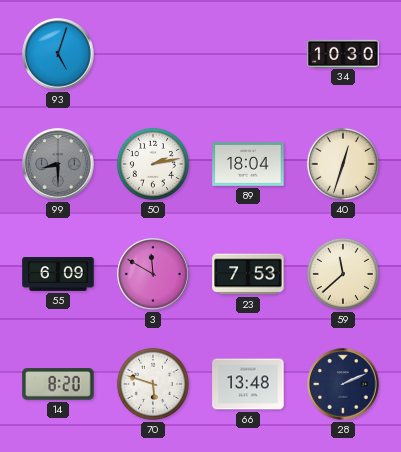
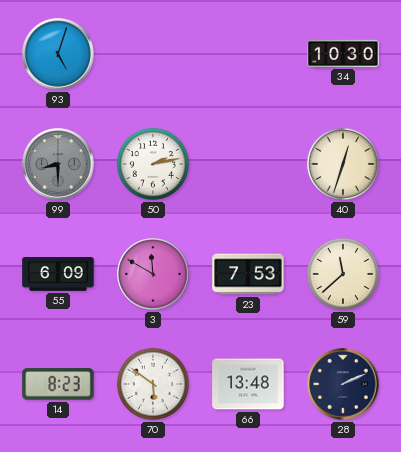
89: 18:04 -> none
14: 8:20 -> 8:23
70: 5:48 -> 5:51
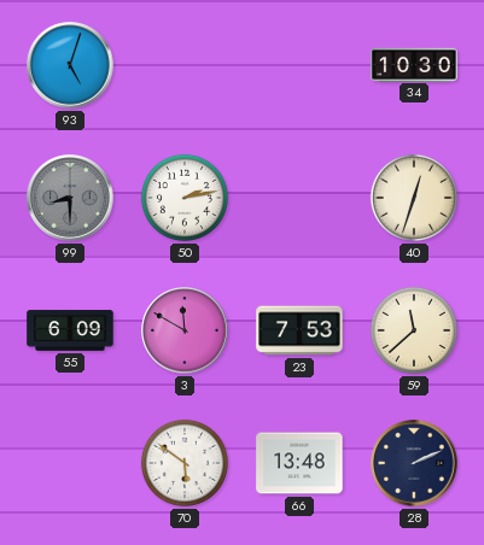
14: 8:23 -> none
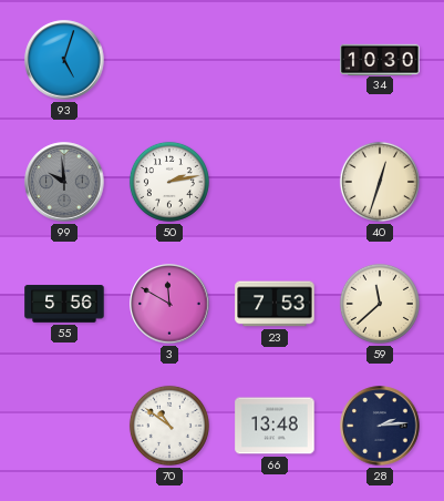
99: 8:30 -> 9:59
55: 6:09 -> 5:56
70: 5:51 -> 10:51
28: 2:11 -> 2:14
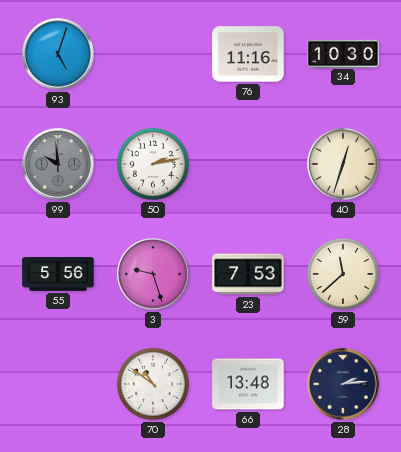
76: none -> 11:16
3: 11:50 -> 9:27
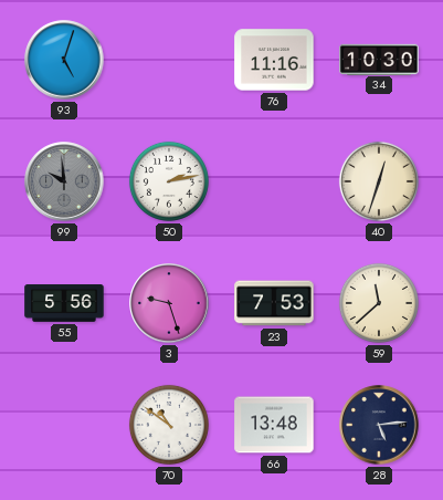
28: 2:14 -> 5:14
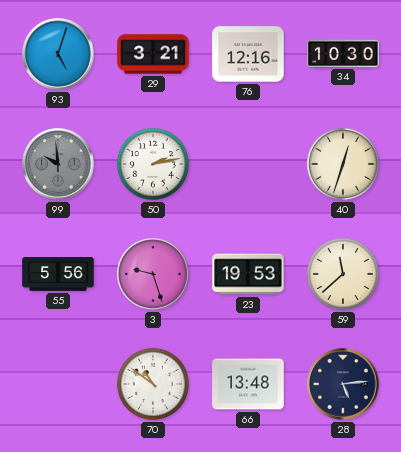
29: none -> 3:21
76: 11:16 -> 12:16
23: 7:53 -> 19:53
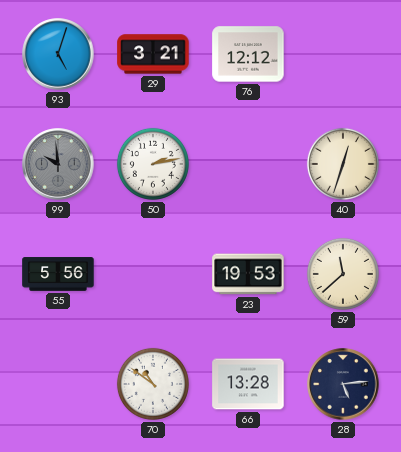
76: 12:16 -> 12:12
34: 10:30 -> none
3: 9:27 -> none
66: 13:48 -> 13:28
